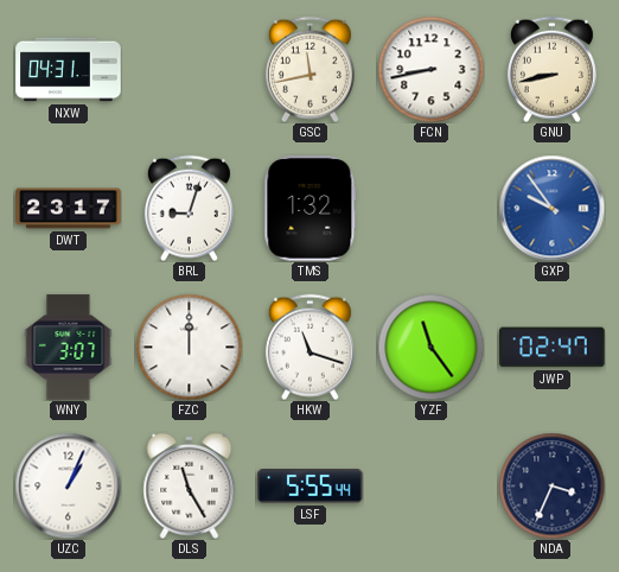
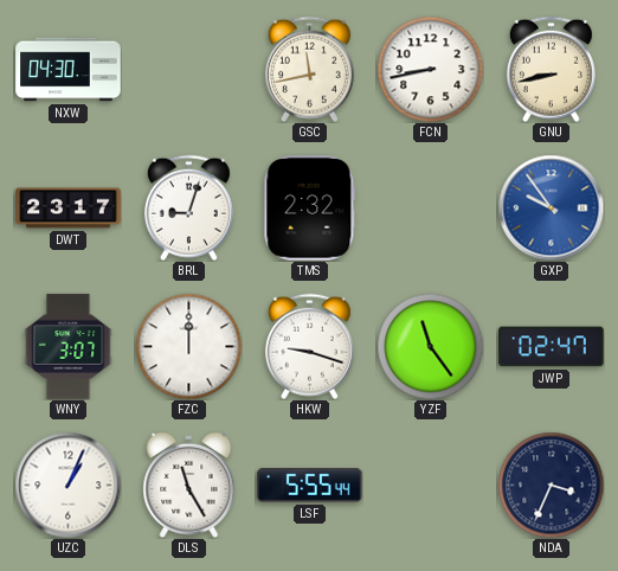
NXW: 04:31 -> 04:30
TMS: 1:32 -> 2:32
HKW: 11:18 -> 9:18
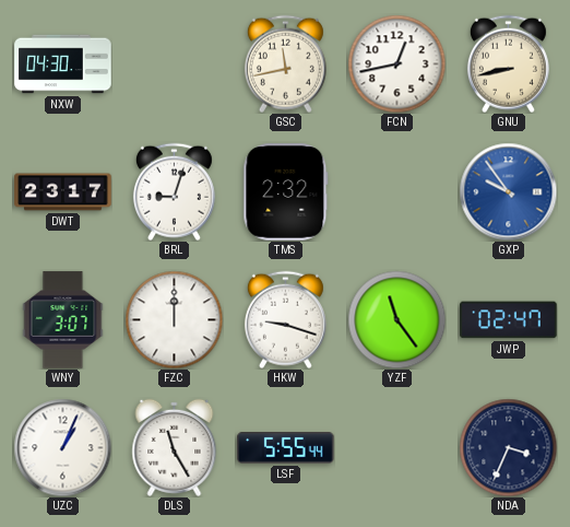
FCN: 8:43 -> 12:43
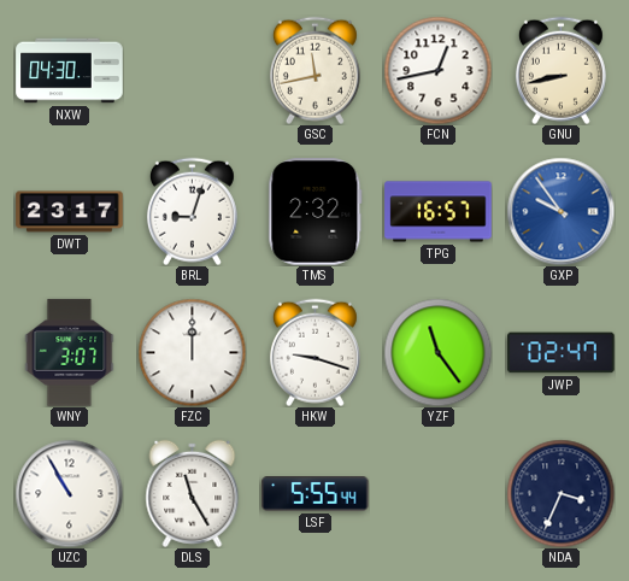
TPG: none -> 16:57
UZC: 1:04 -> 10:55
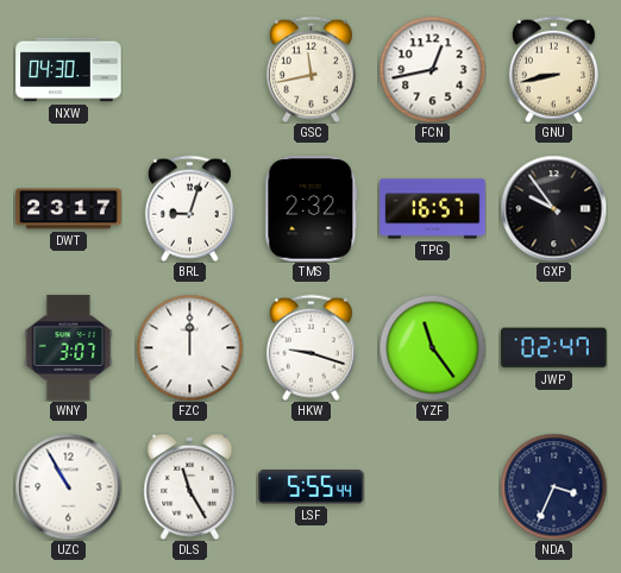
GXP dial: blue -> black
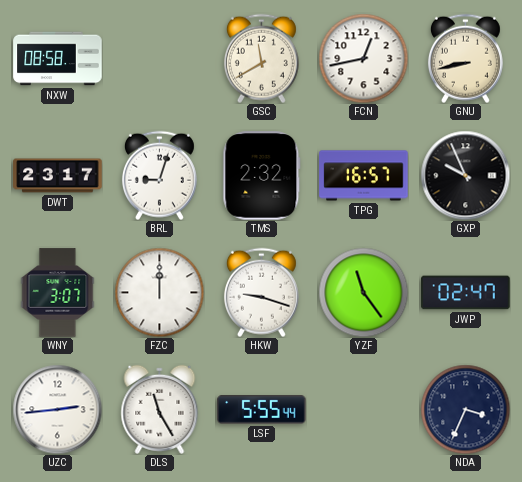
NXW: 04:30 -> 08:58
GSC: 11:43 -> 11:40
GXP: 9:54 -> 9:56
UZC: 10:55 -> 2:44
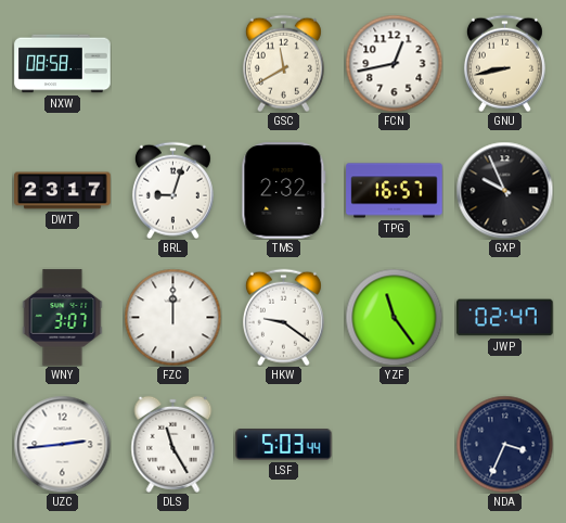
HKW: 9:18 -> 9:21
LSF: 5:55 -> 5:03
